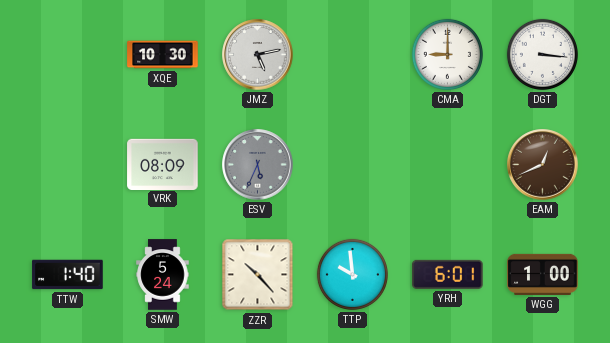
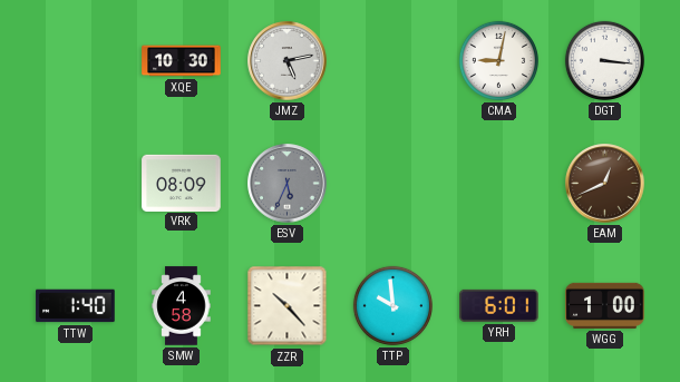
CMA: 9:00 -> 9:02
SMW: 5:24 -> 4:58
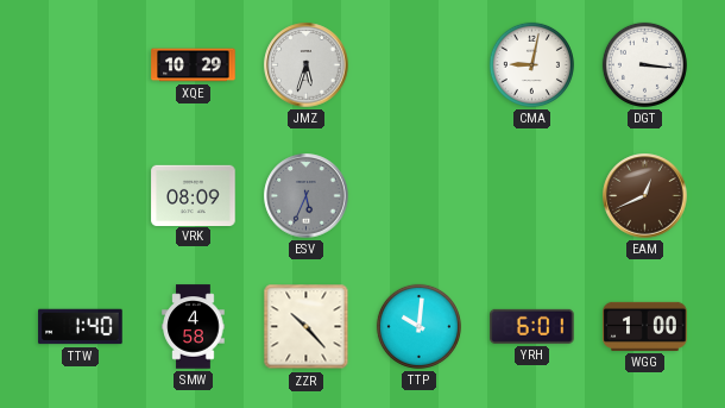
XQE: 10:30 -> 10:29
JMZ: 5:13 -> 5:33
TTP: 9:59 -> 10:01
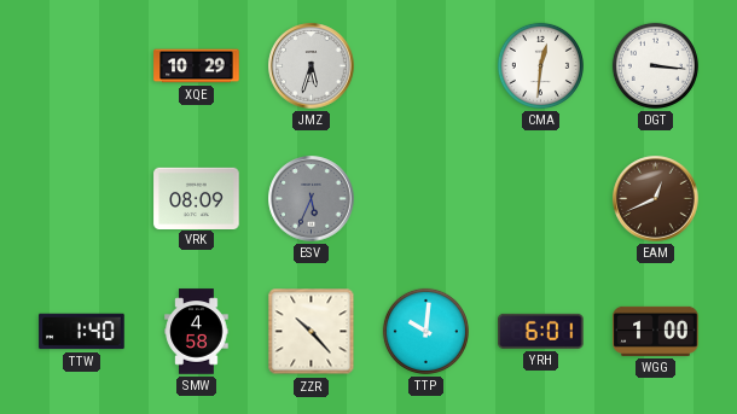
CMA: 9:02 -> 12:31
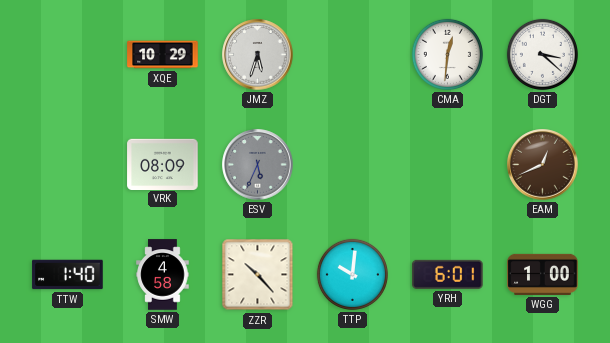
DGT: 3:16 -> 3:22
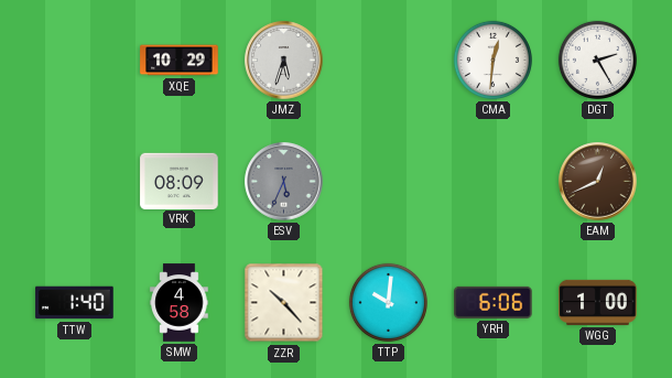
DGT: 3:22 -> 2:25
YRH: 6:01 -> 6:06
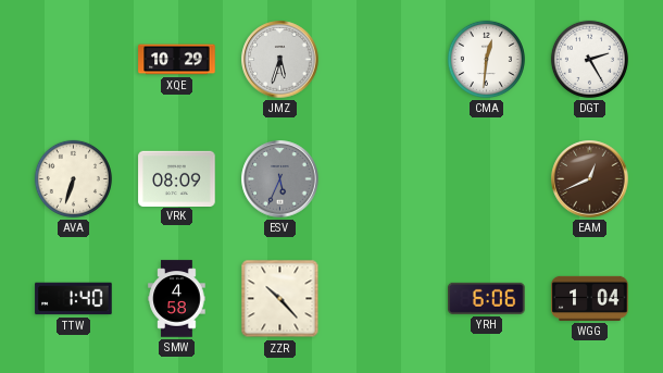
AVA: none -> 6:33
TTP: 10:01 -> none
WGG: 1:00 -> 1:04
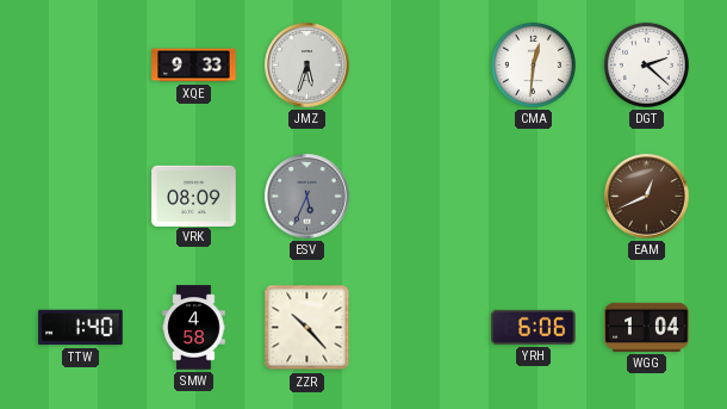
XQE: 10:29 -> 9:33
DGT: 2:25 -> 2:22
AVA: 6:33 -> none
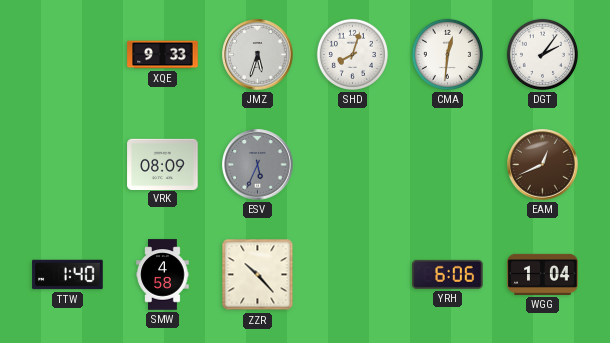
SHD: none -> 8:03
DGT: 2:22 -> 2:06
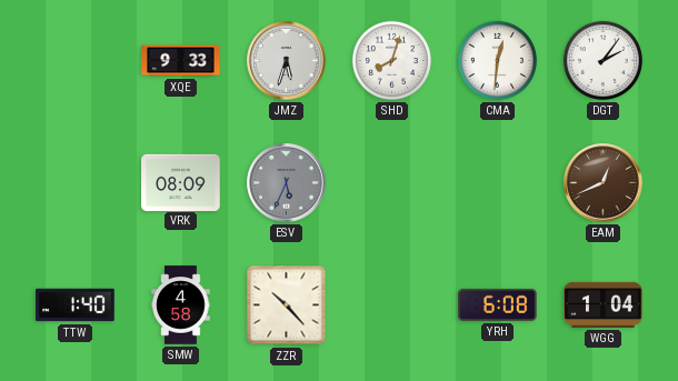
YRH: 6:06 -> 6:08
